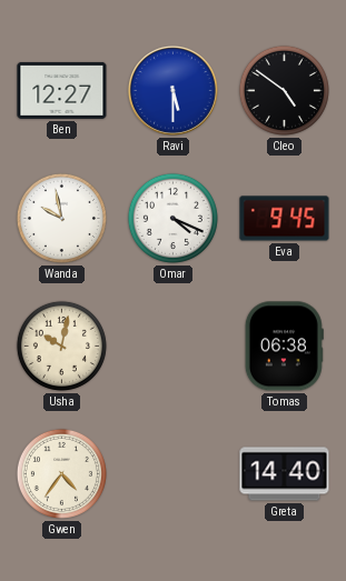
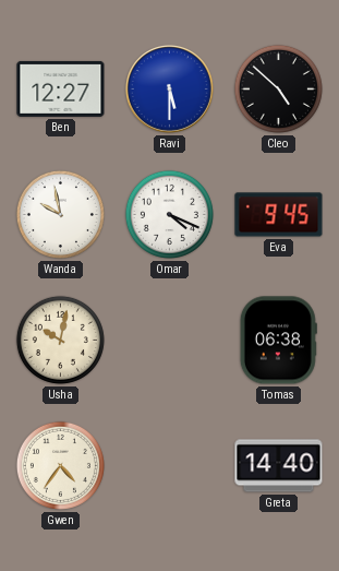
Cleo: 4:51 -> 4:52
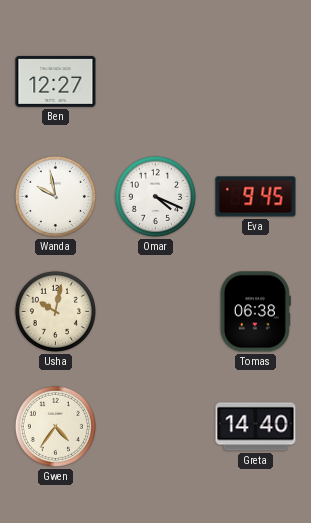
Ravi: 5:30 -> none
Cleo: 4:52 -> none
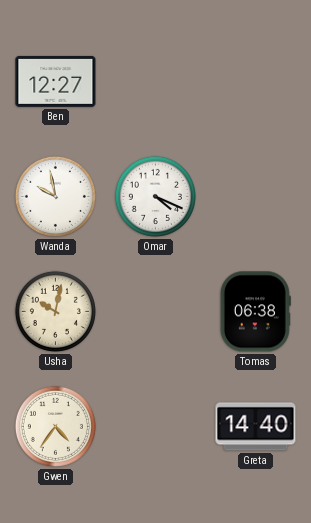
Eva: 9:45 -> none
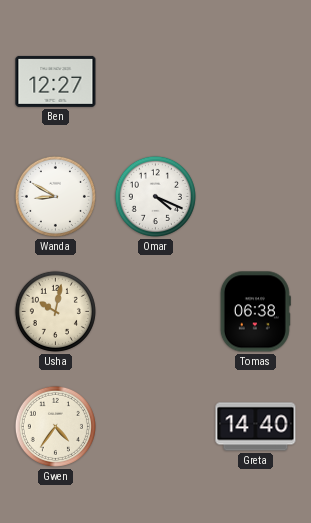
Wanda: 9:58 -> 8:50
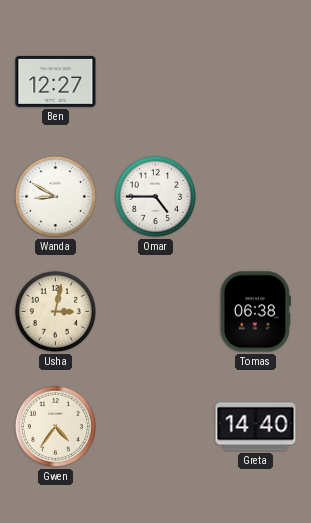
Omar: 4:19 -> 4:45
Usha: 10:02 -> 3:02
